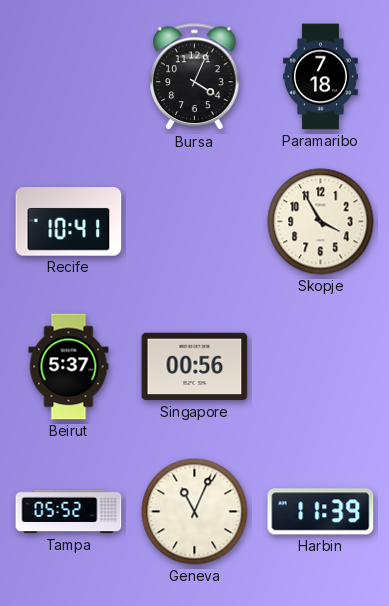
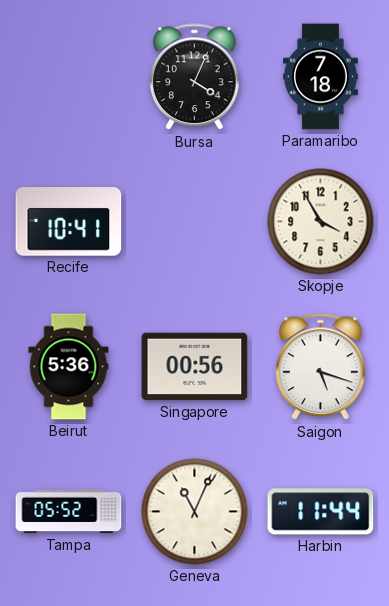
Beirut: 5:37 -> 5:36
Saigon: none -> 5:18
Harbin: 11:39 -> 11:44
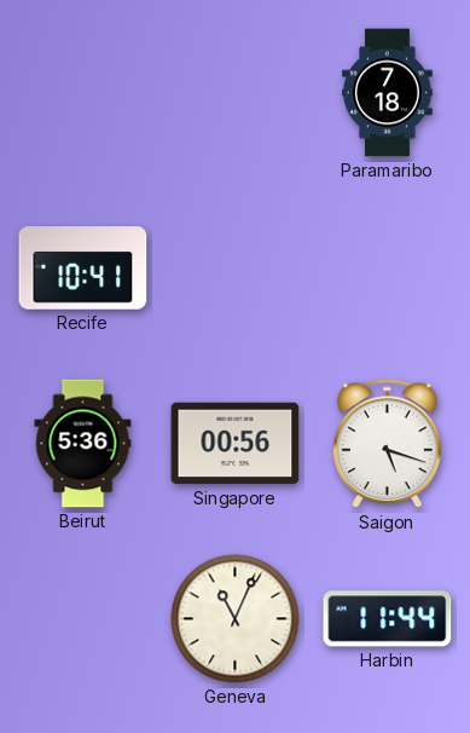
Bursa: 4:04 -> none
Skopje: 3:55 -> none
Tampa: 05:52 -> none
